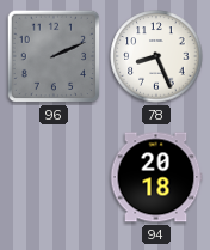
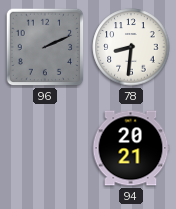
78: 8:26 -> 8:31
94: 20:18 -> 20:21
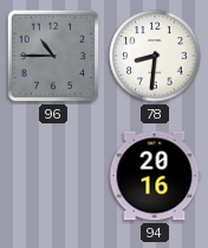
96: 2:11 -> 10:45
94: 20:21 -> 20:16
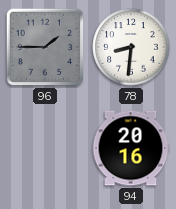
96: 10:45 -> 1:45
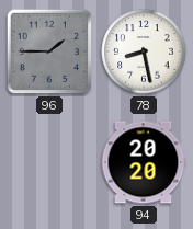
78: 8:31 -> 8:28
94: 20:16 -> 20:20
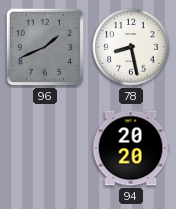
96: 1:45 -> 1:41
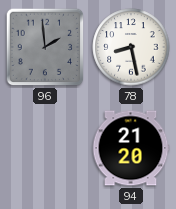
96: 1:41 -> 1:59
94: 20:20 -> 21:20
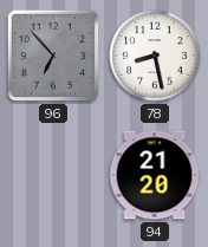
96: 1:59 -> 6:53
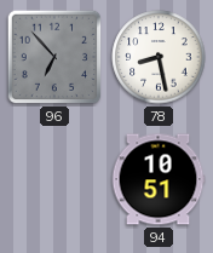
94: 21:20 -> 10:51
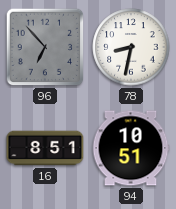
78: 8:28 -> 8:32
16: none -> 8:51
